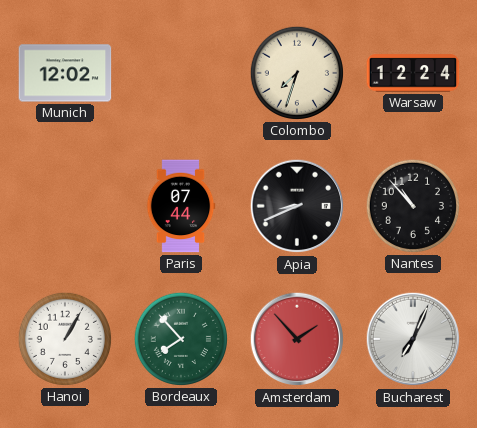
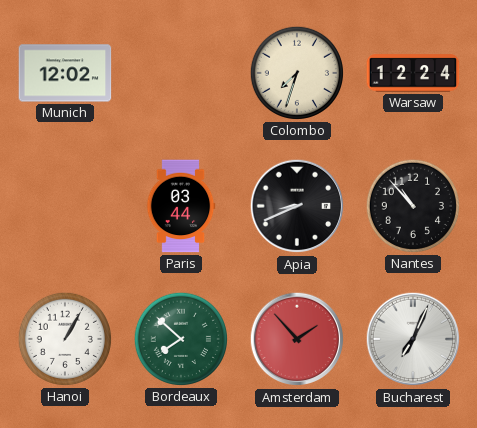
Paris: 07:44 -> 03:44
Bordeaux: 7:53 -> 7:52
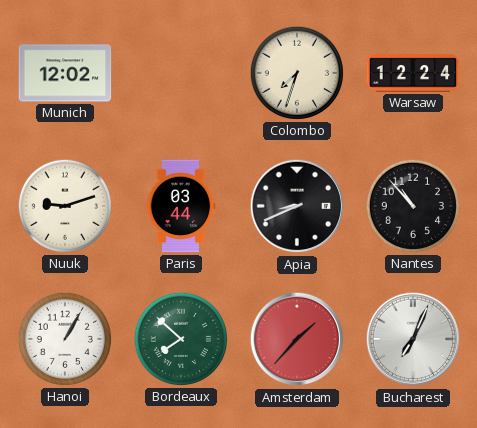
Nuuk: none -> 9:12
Amsterdam: 1:53 -> 1:37
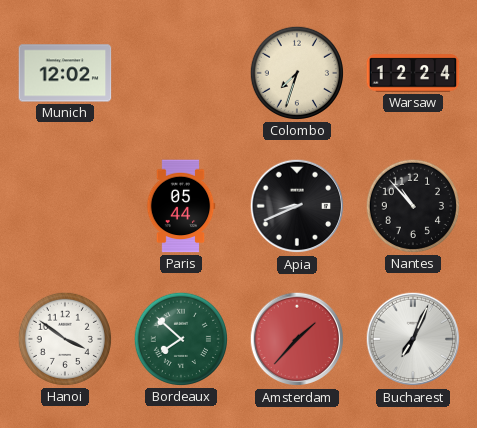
Nuuk: 9:12 -> none
Paris: 03:44 -> 05:44
Hanoi: 1:05 -> 3:51
